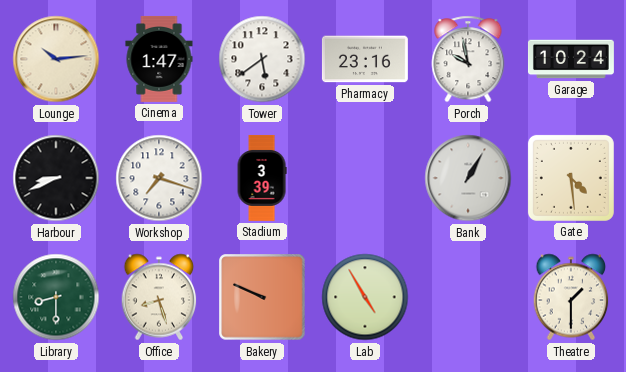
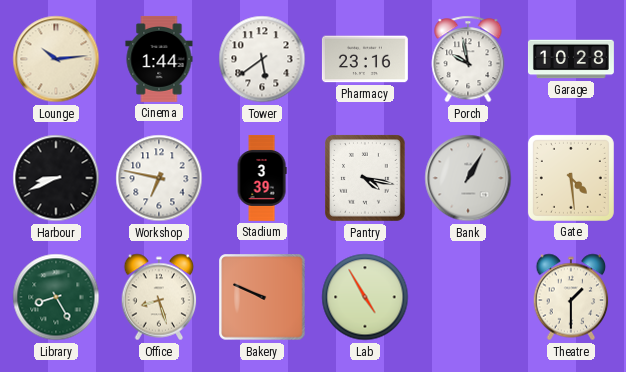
Cinema: 1:47 -> 1:44
Garage: 10:24 -> 10:28
Workshop: 7:18 -> 6:47
Pantry: none -> 4:17
Library: 8:30 -> 8:25
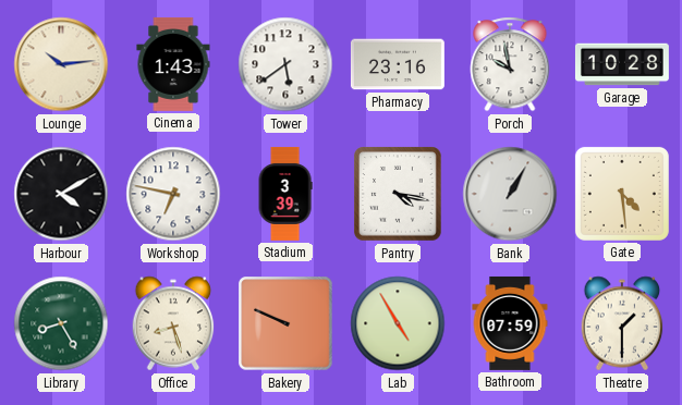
Cinema: 1:44 -> 1:43
Harbour: 8:41 -> 4:10
Bathroom: none -> 07:59
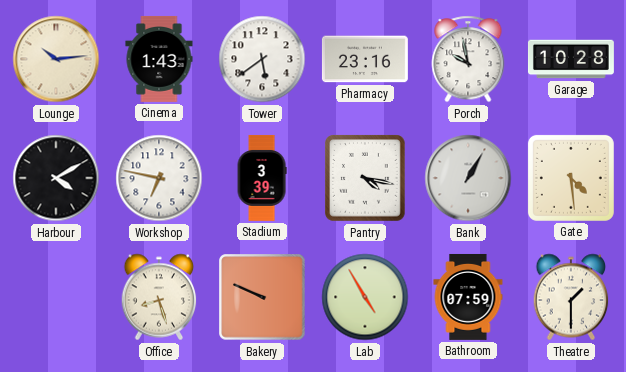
Library: 8:25 -> none
